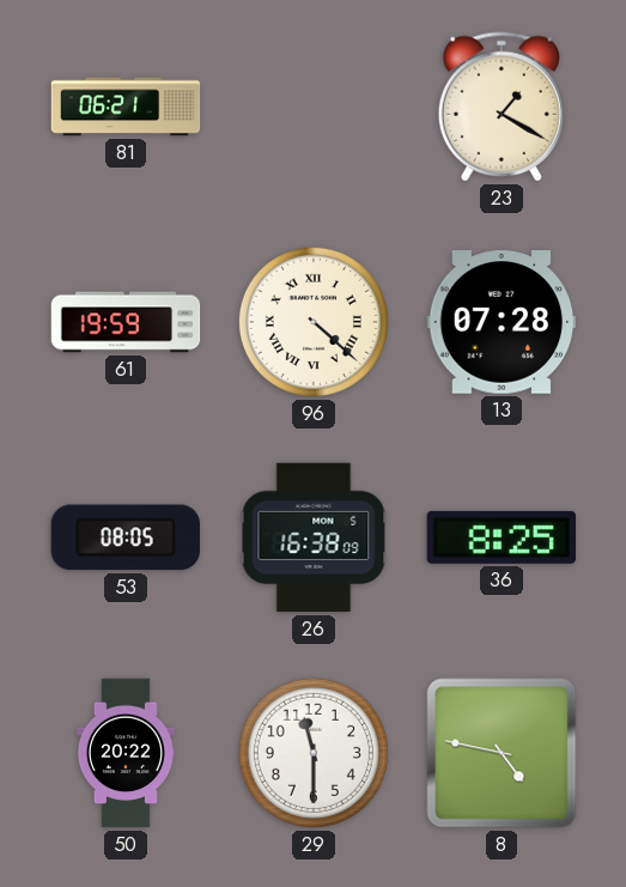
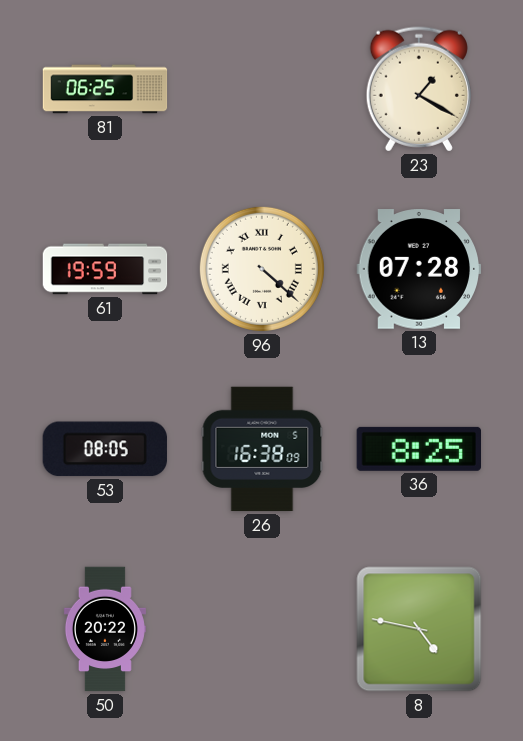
81: 06:21 -> 06:25
29: 11:30 -> none
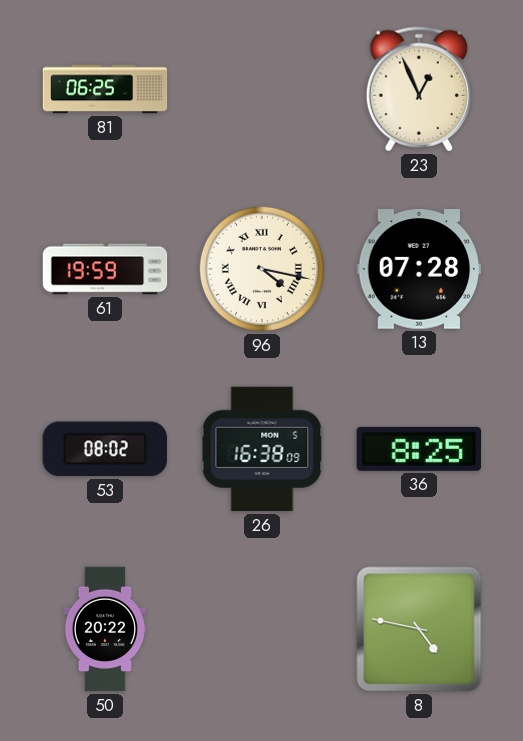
23: 1:20 -> 12:56
96: 4:22 -> 4:17
53: 08:05 -> 08:02
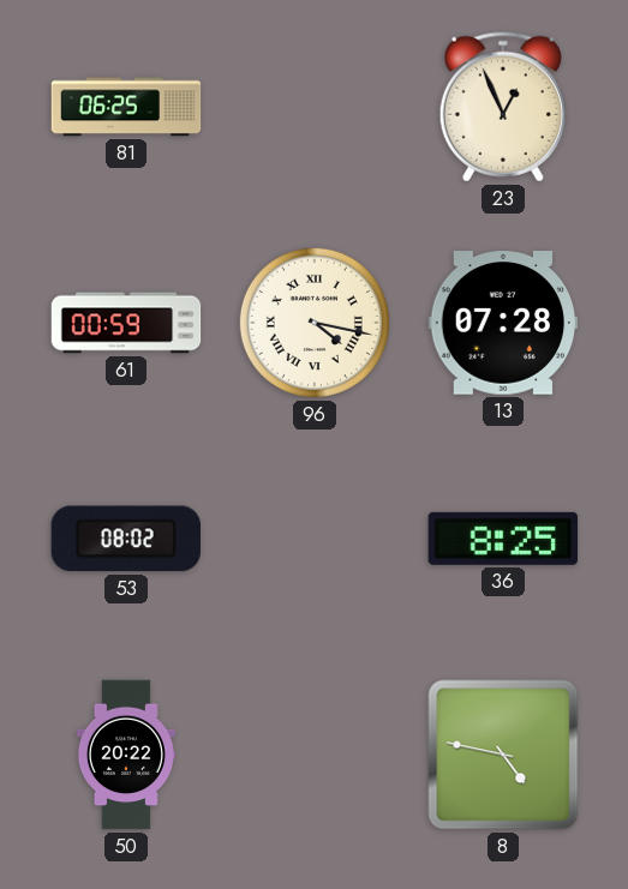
61: 19:59 -> 00:59
26: 16:38 -> none
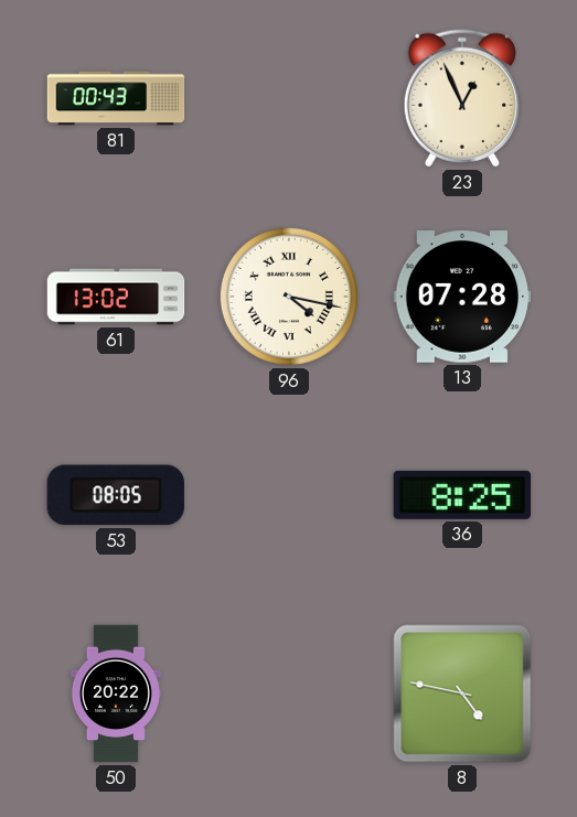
81: 06:25 -> 00:43
61: 00:59 -> 13:02
53: 08:02 -> 08:05
